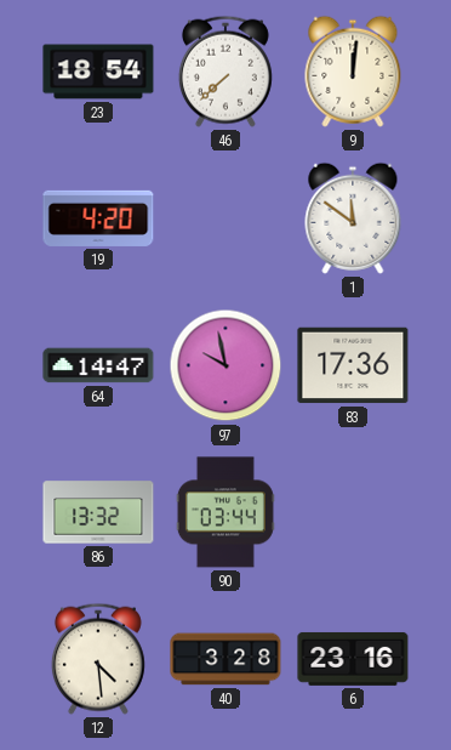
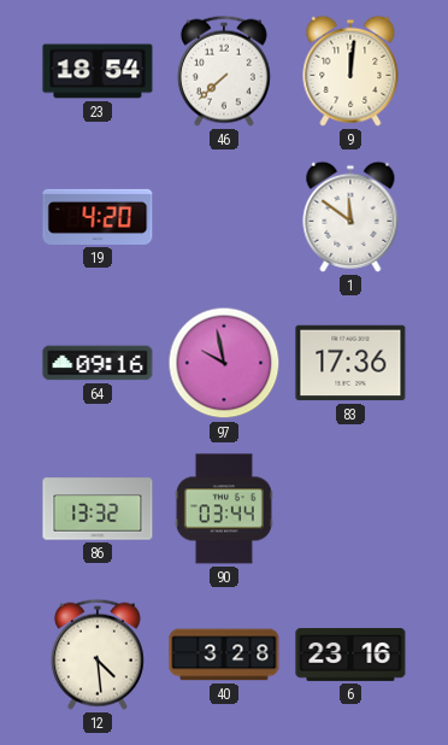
64: 14:47 -> 09:16
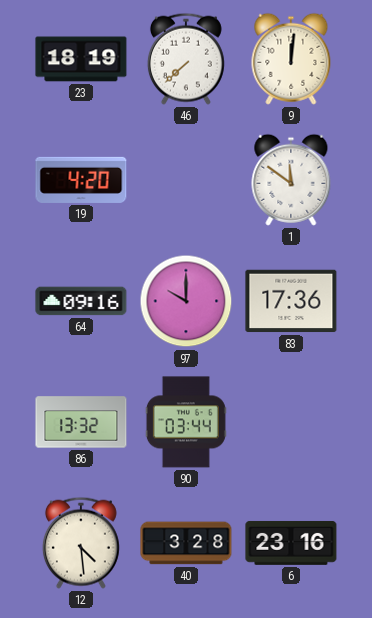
23: 18:54 -> 18:19
97: 9:58 -> 10:00
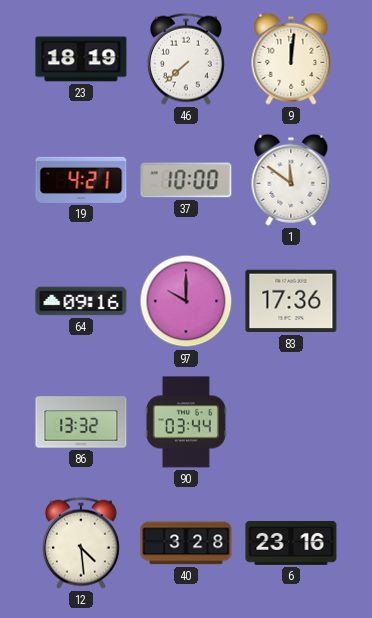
19: 4:20 -> 4:21
37: none -> 10:00
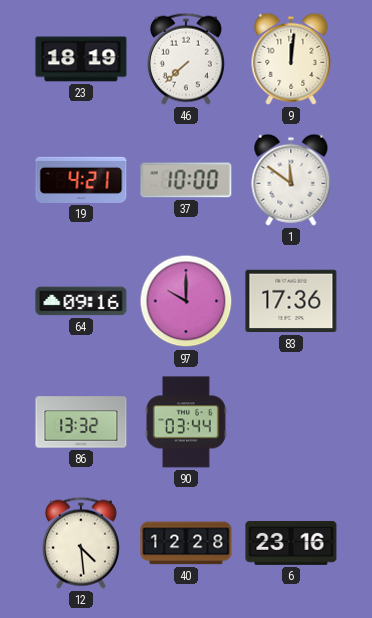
40: 3:28 -> 12:28
